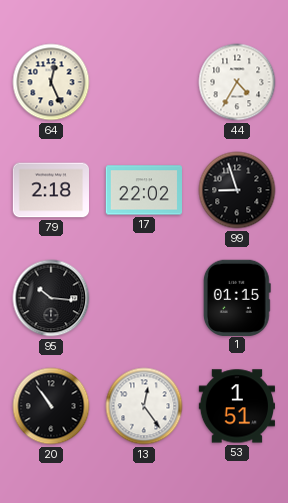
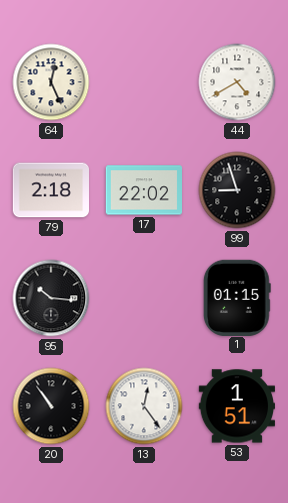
44: 4:35 -> 4:40
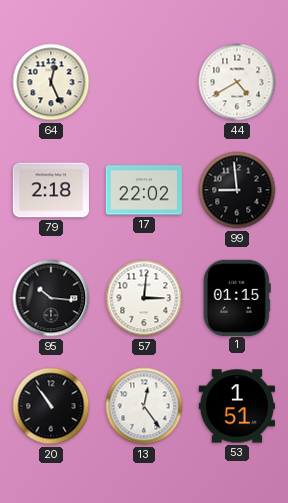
99: 8:57 -> 8:59
57: none -> 3:01
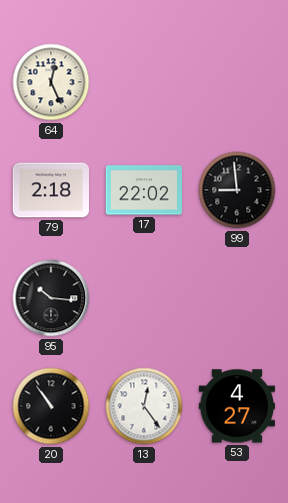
44: 4:40 -> none
57: 3:01 -> none
1: 01:15 -> none
53: 1:51 -> 4:27
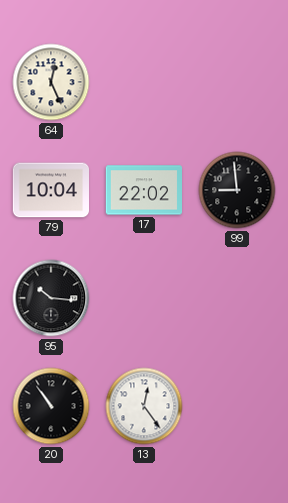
79: 2:18 -> 10:04
53: 4:27 -> none
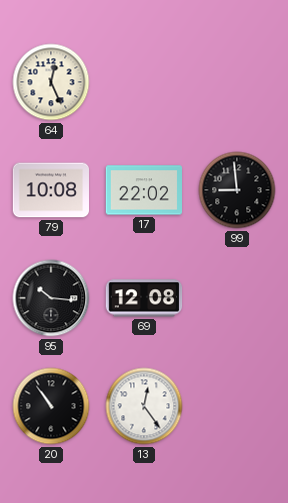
79: 10:04 -> 10:08
69: none -> 12:08
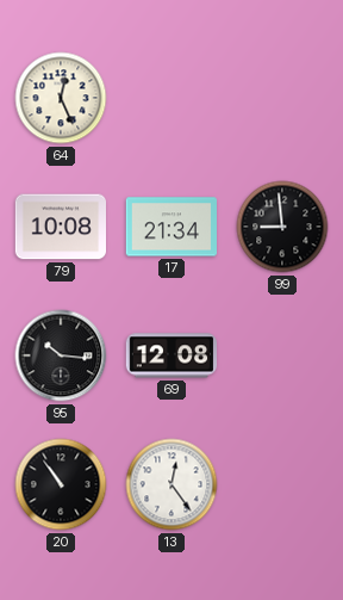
17: 22:02 -> 21:34
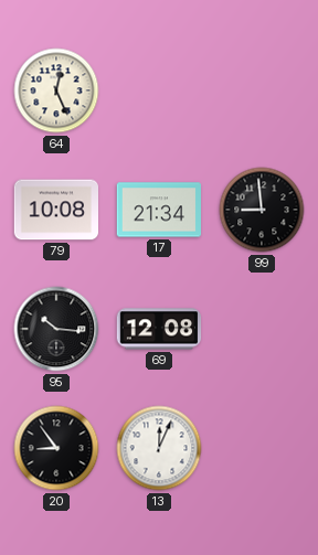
20: 10:54 -> 8:54
13: 12:24 -> 12:04
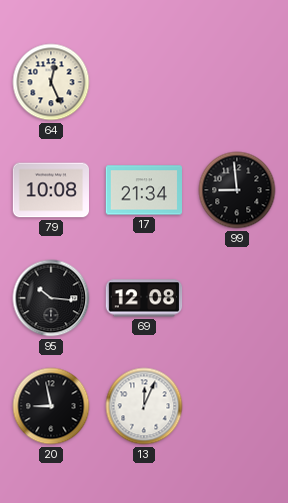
20: 8:54 -> 8:58
